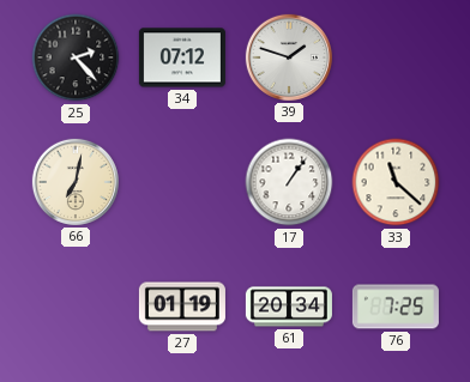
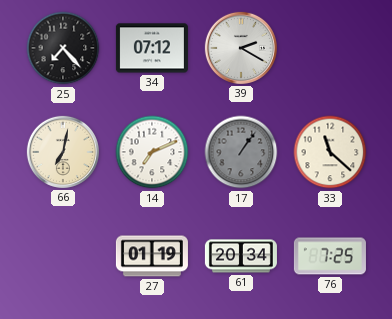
25: 2:23 -> 7:23
39: 1:48 -> 2:20
14: none -> 7:11
17 dial: white -> grey
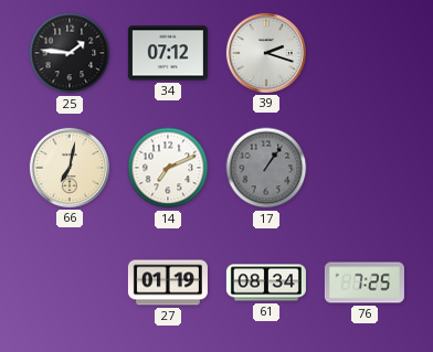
25: 7:23 -> 1:46
39: 2:20 -> 2:18
33: 11:22 -> none
61: 20:34 -> 08:34
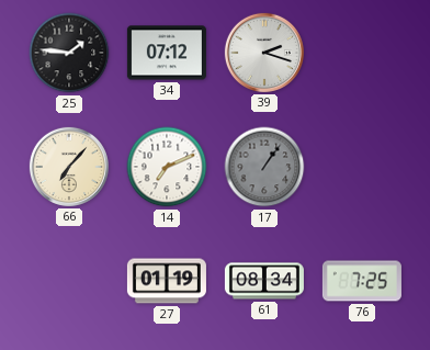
66: 7:02 -> 7:07
